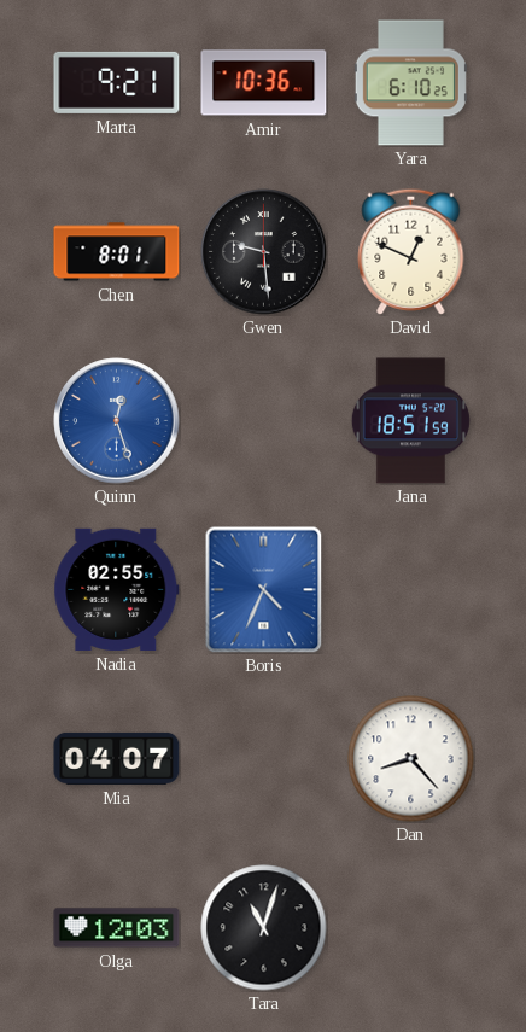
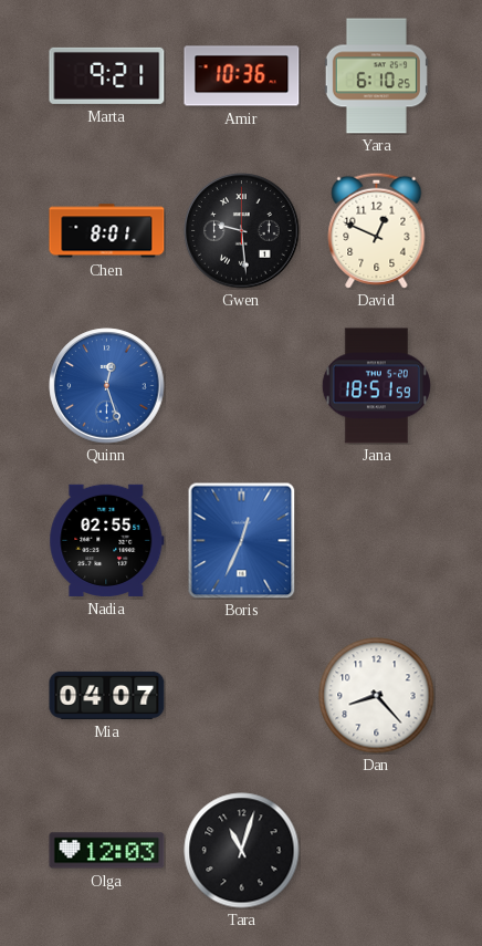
Boris: 4:34 -> 12:34
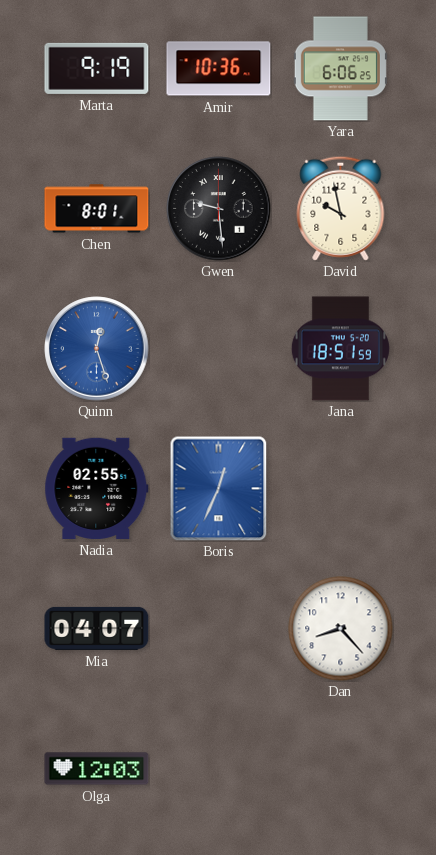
Marta: 9:21 -> 9:19
Yara: 6:10 -> 6:06
David: 12:49 -> 9:58
Tara: 11:03 -> none
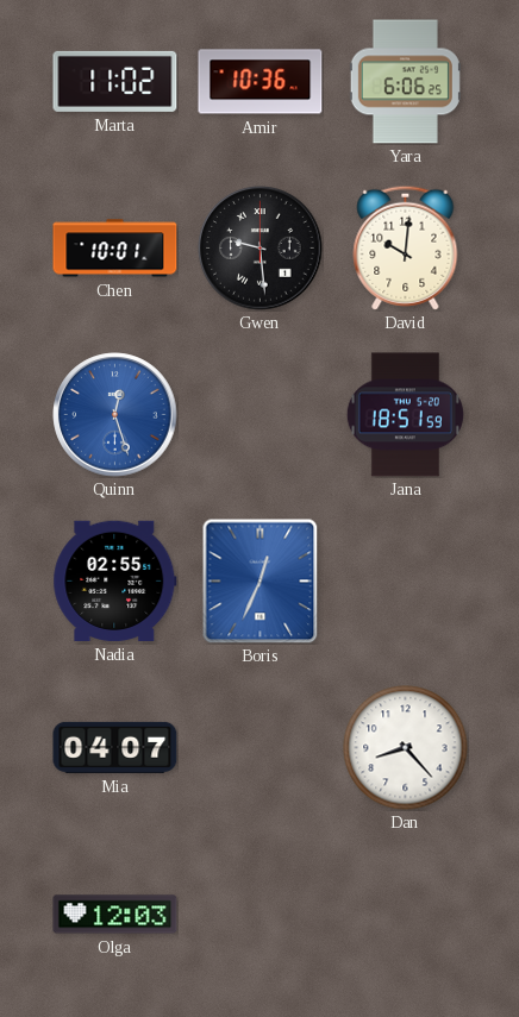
Marta: 9:19 -> 11:02
Chen: 8:01 -> 10:01
David: 9:58 -> 10:01
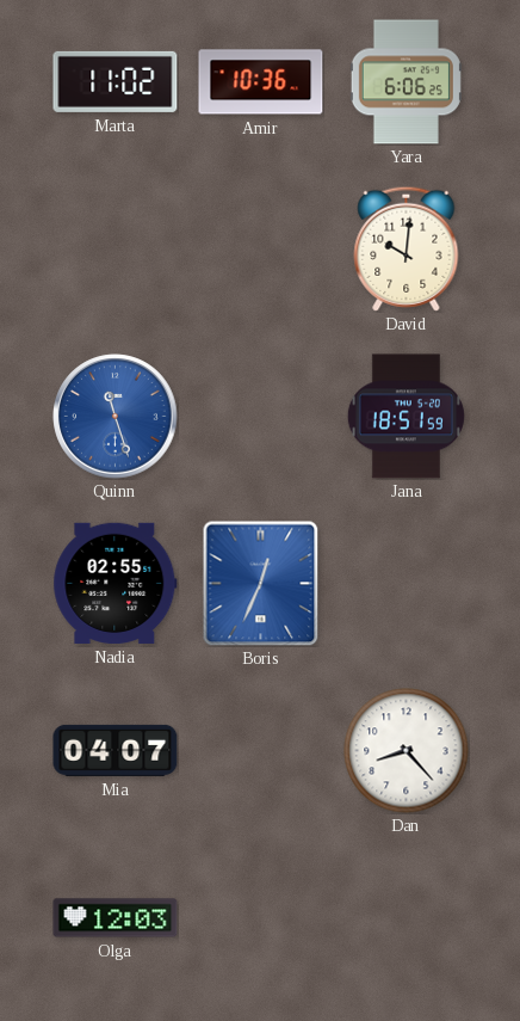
Chen: 10:01 -> none
Gwen: 9:29 -> none
Quinn: 12:27 -> 11:27
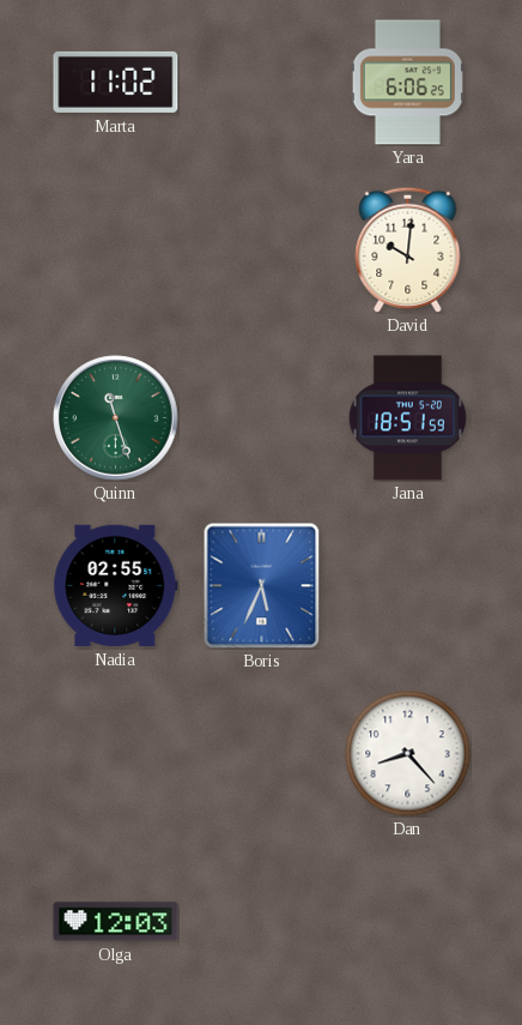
Amir: 10:36 -> none
Quinn dial: blue -> green
Boris: 12:34 -> 5:34
Mia: 04:07 -> none
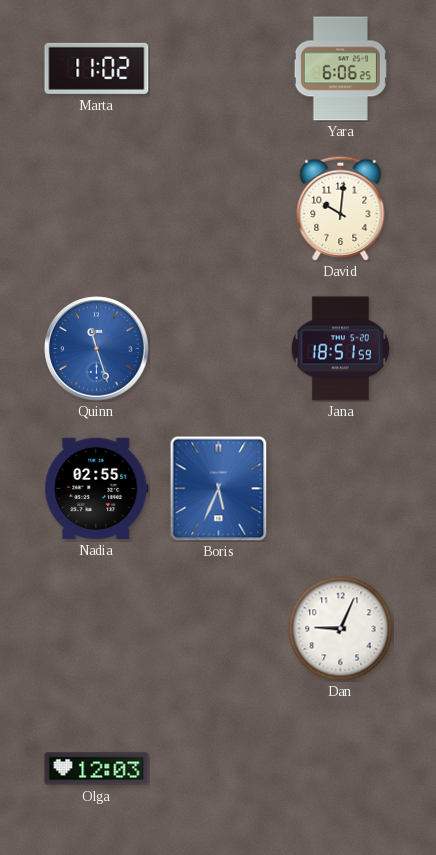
Quinn dial: green -> blue
Dan: 8:23 -> 9:04
